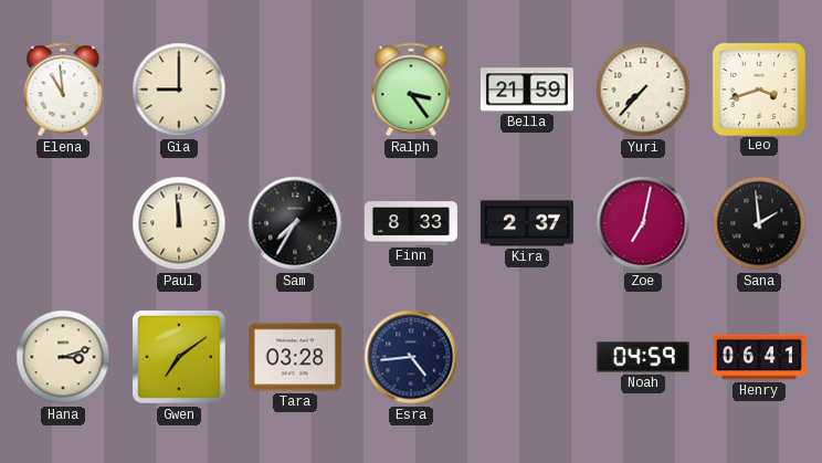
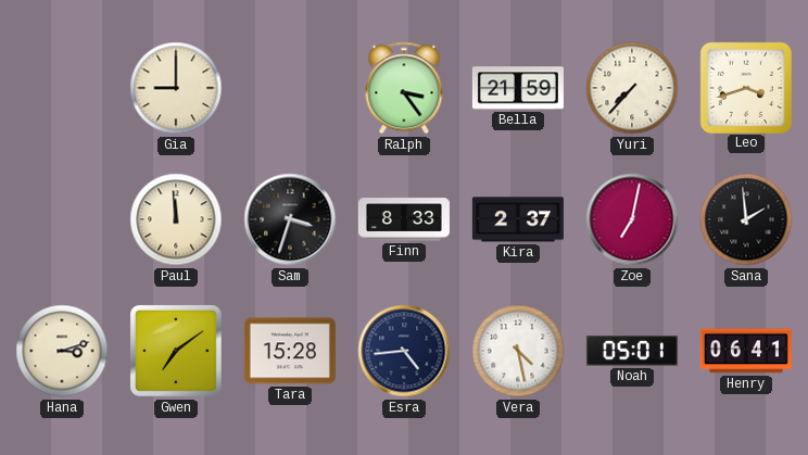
Elena: 10:59 -> none
Sam: 7:35 -> 3:33
Tara: 03:28 -> 15:28
Vera: none -> 4:28
Noah: 04:59 -> 05:01
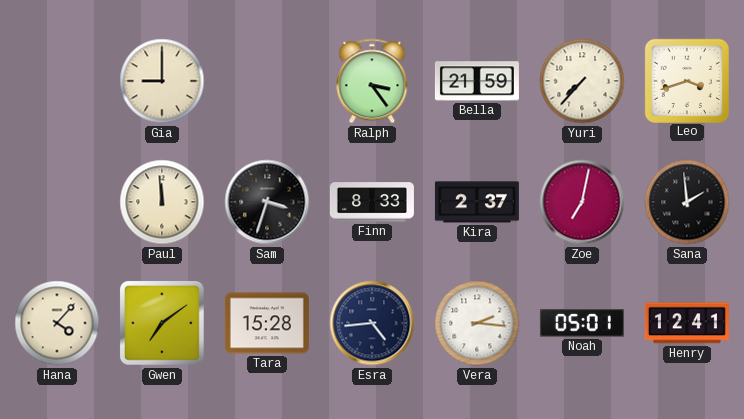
Hana: 3:12 -> 4:07
Vera: 4:28 -> 2:16
Henry: 06:41 -> 12:41
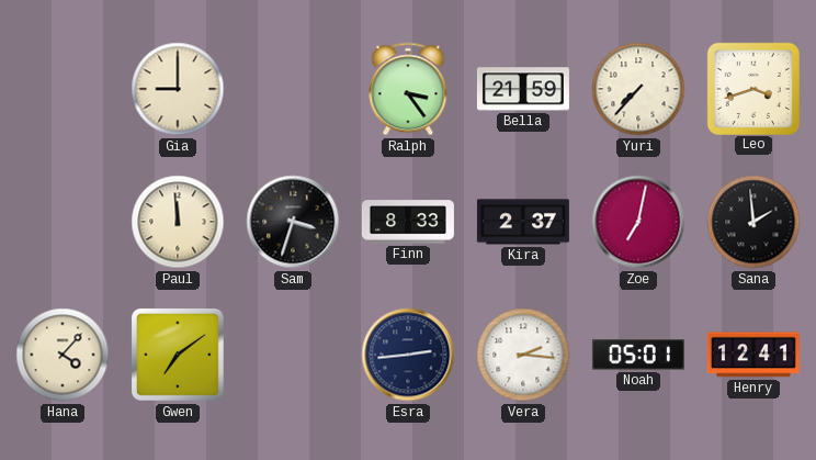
Tara: 15:28 -> none
Esra: 4:44 -> 2:44
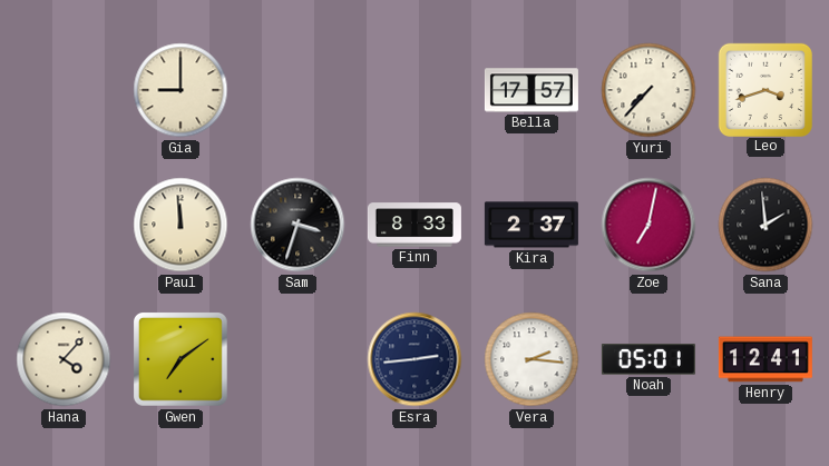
Ralph: 3:24 -> none
Bella: 21:59 -> 17:57
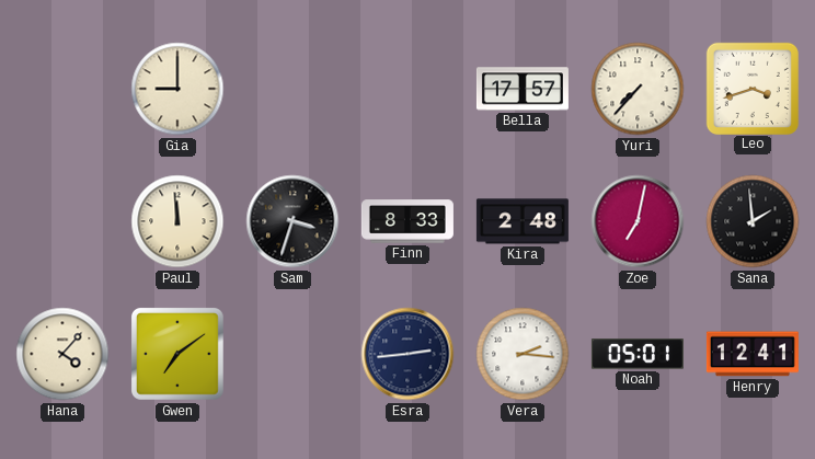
Kira: 2:37 -> 2:48
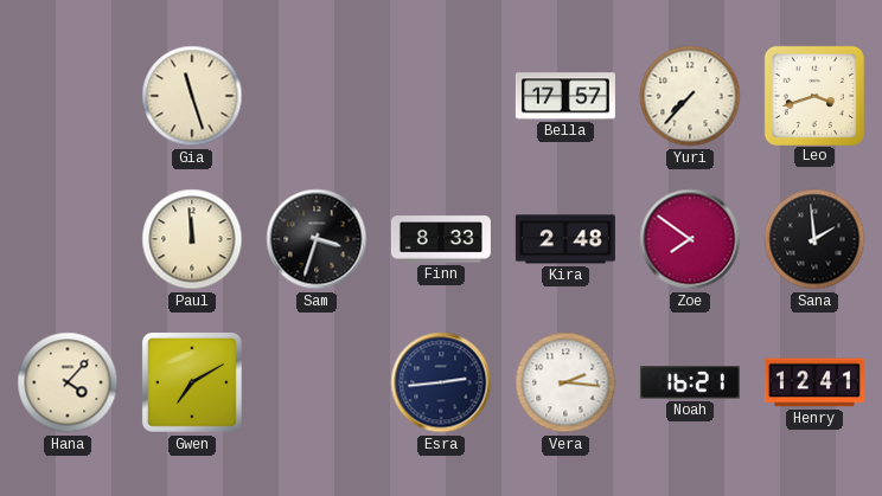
Gia: 9:00 -> 11:27
Zoe: 7:02 -> 7:51
Gwen: 7:09 -> 7:10
Noah: 05:01 -> 16:21
